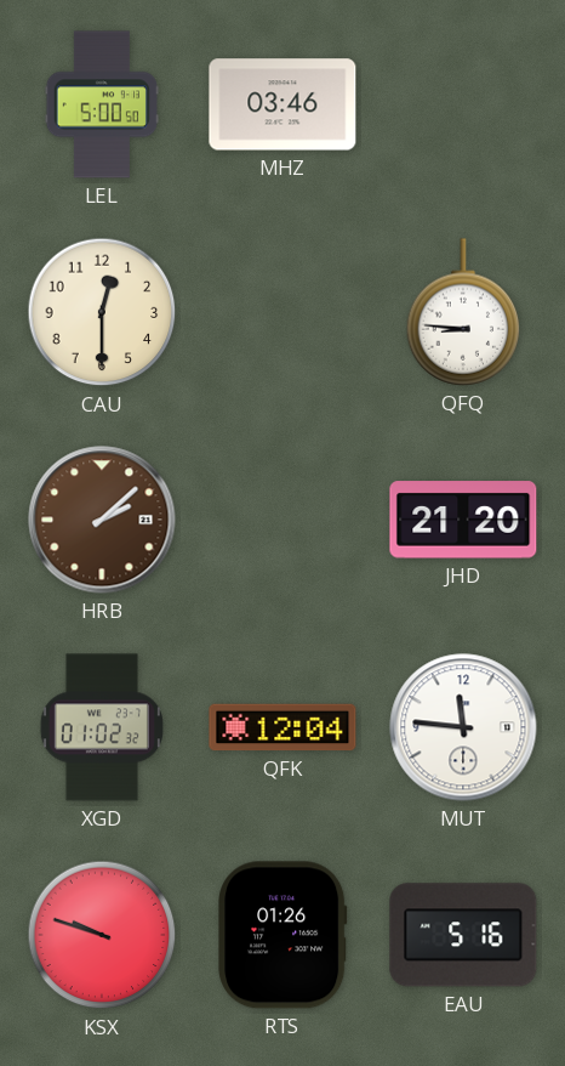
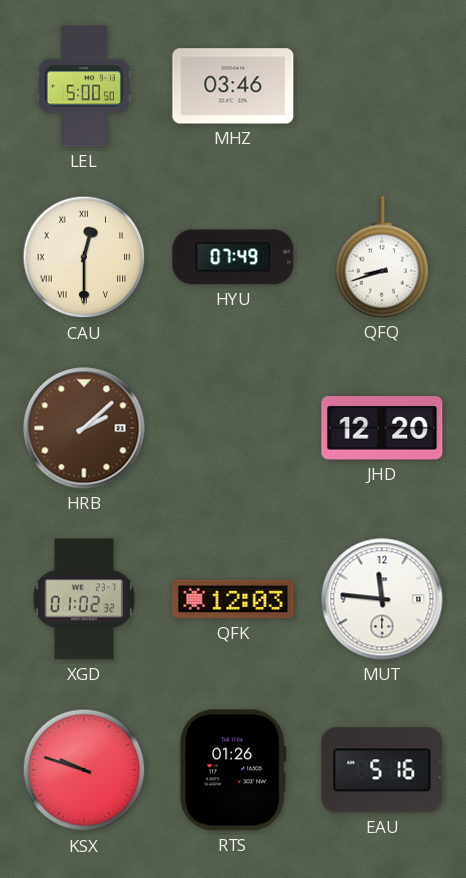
CAU numerals: Arabic -> Roman
HYU: none -> 07:49
QFQ: 8:46 -> 8:42
JHD: 21:20 -> 12:20
QFK: 12:04 -> 12:03
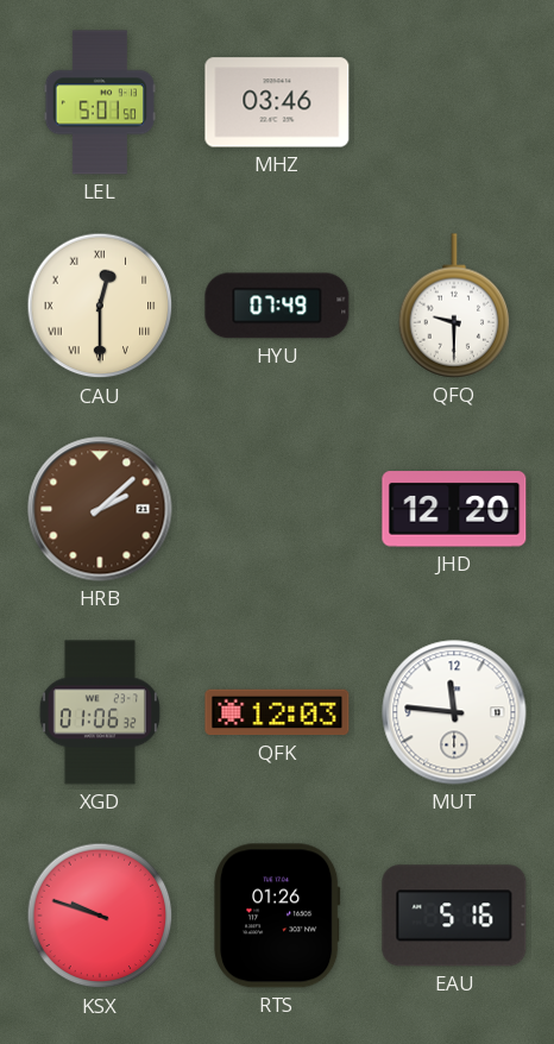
LEL: 5:00 -> 5:01
QFQ: 8:42 -> 9:30
XGD: 01:02 -> 01:06
